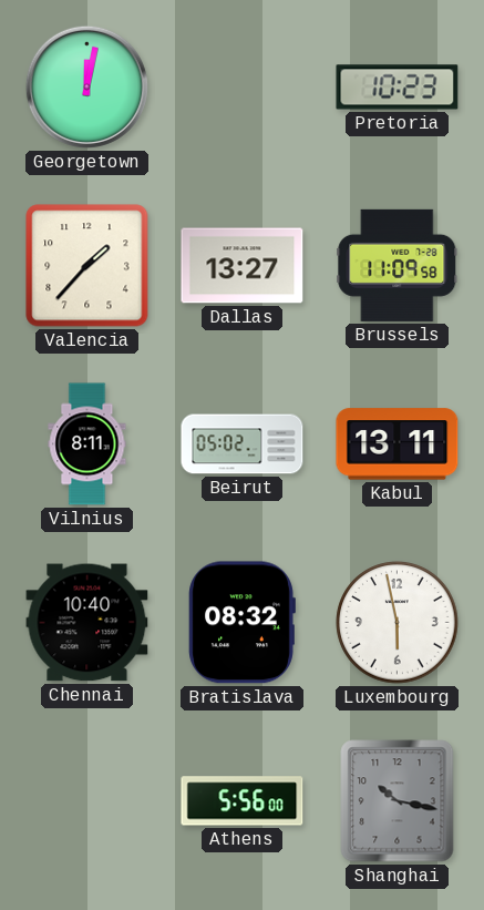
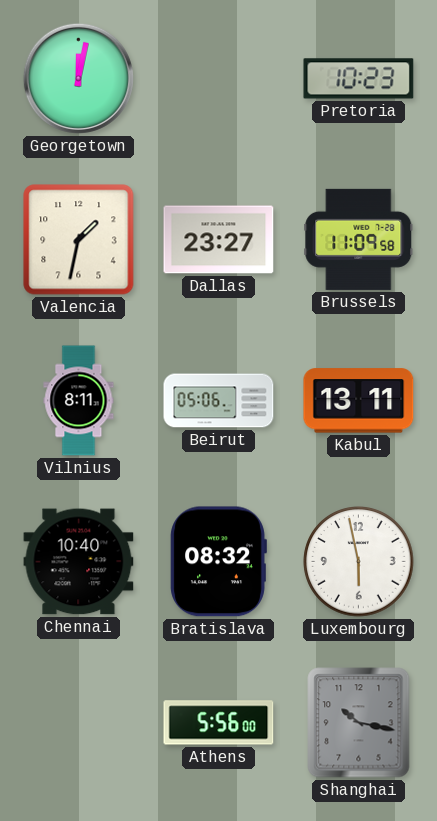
Valencia: 1:37 -> 1:32
Dallas: 13:27 -> 23:27
Beirut: 05:02 -> 05:06
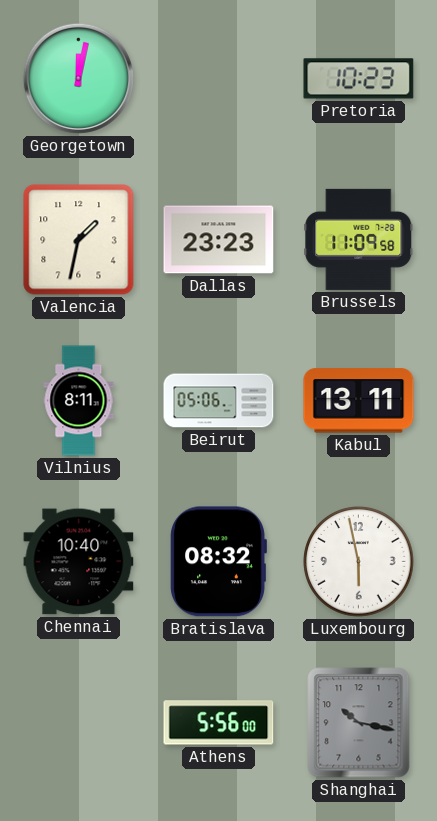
Dallas: 23:27 -> 23:23
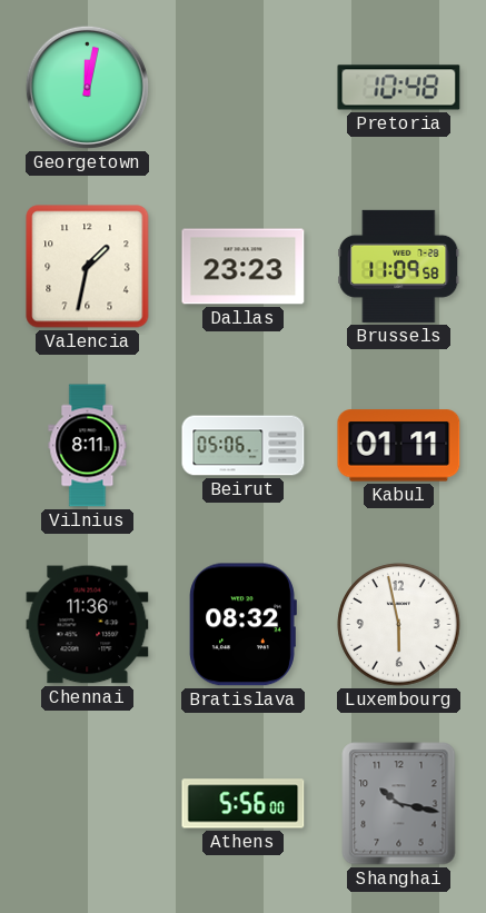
Pretoria: 10:23 -> 10:48
Kabul: 13:11 -> 01:11
Chennai: 10:40 -> 11:36
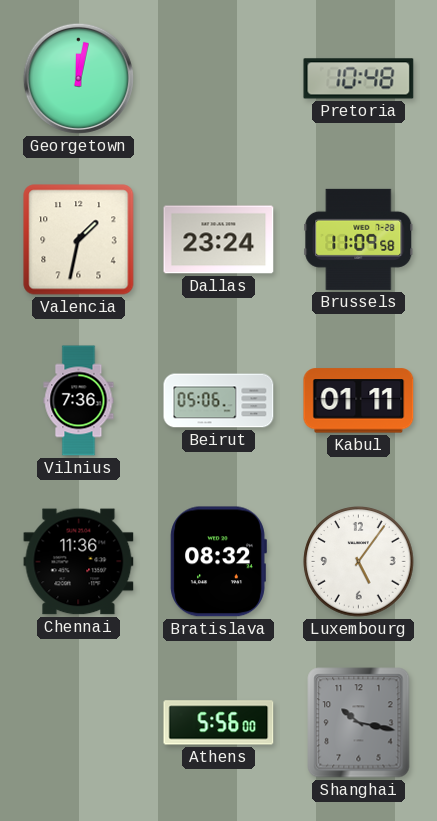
Dallas: 23:23 -> 23:24
Vilnius: 8:11 -> 7:36
Luxembourg: 5:58 -> 5:06
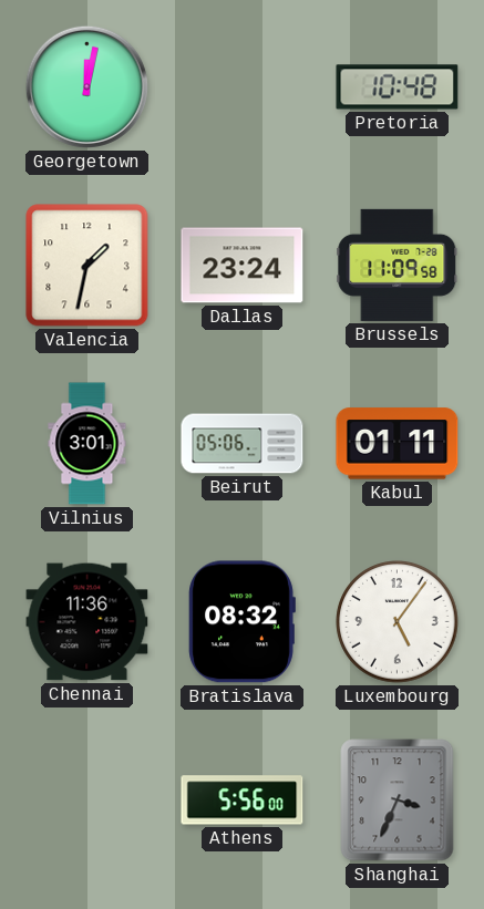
Vilnius: 7:36 -> 3:01
Shanghai: 10:17 -> 3:34
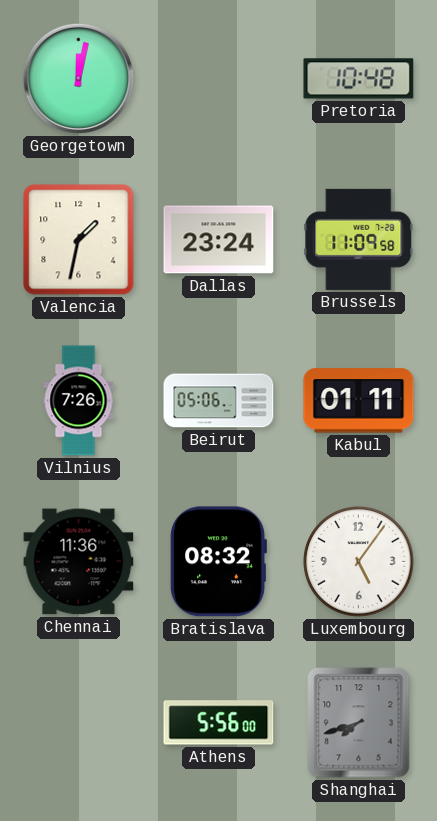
Vilnius: 3:01 -> 7:26
Shanghai: 3:34 -> 7:42
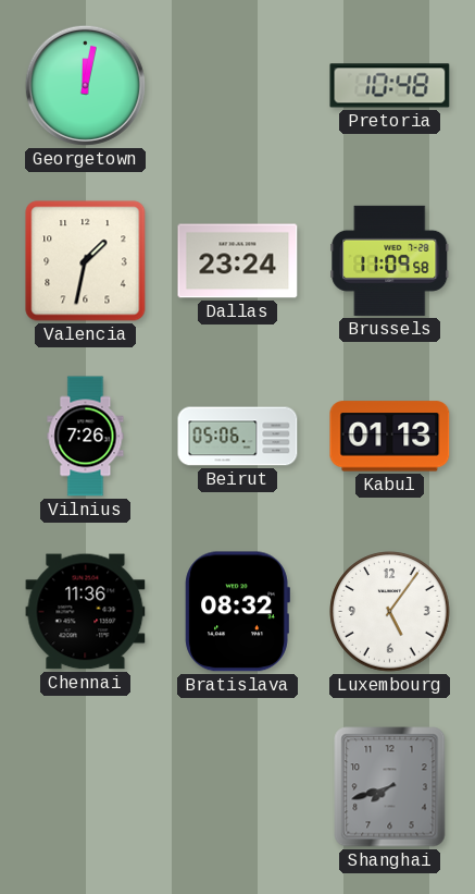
Kabul: 01:11 -> 01:13
Athens: 5:56 -> none
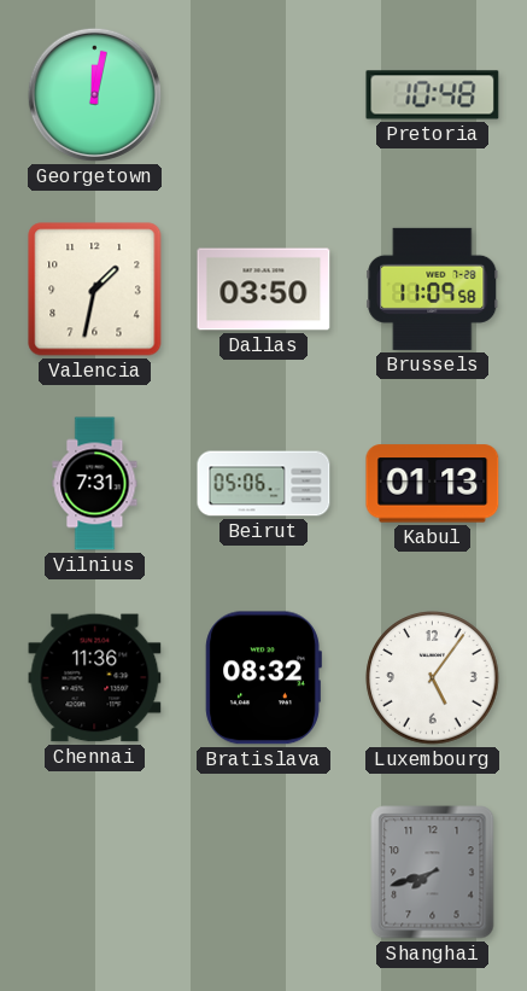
Dallas: 23:24 -> 03:50
Vilnius: 7:26 -> 7:31
